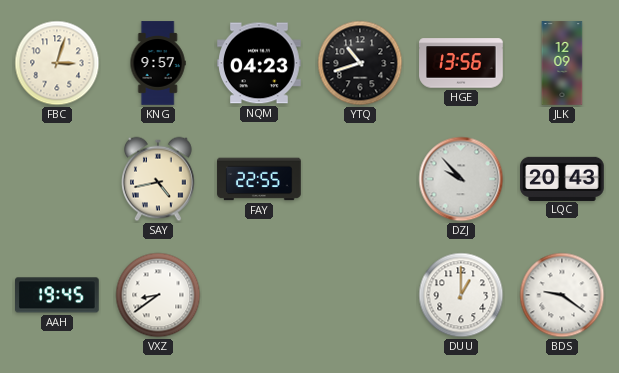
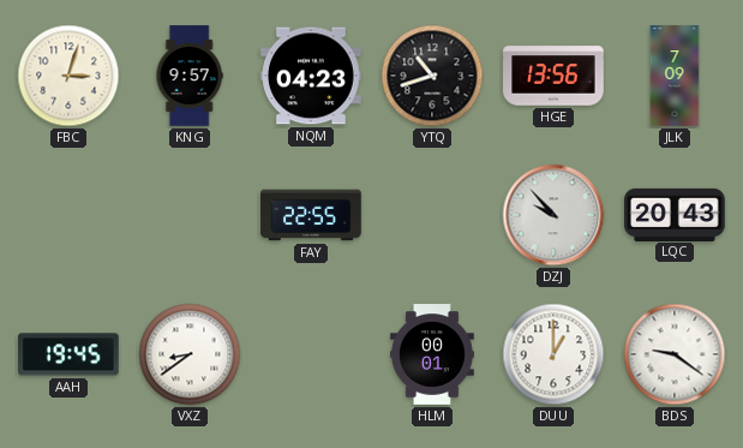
JLK: 12:09 -> 7:09
SAY: 4:43 -> none
HLM: none -> 00:01
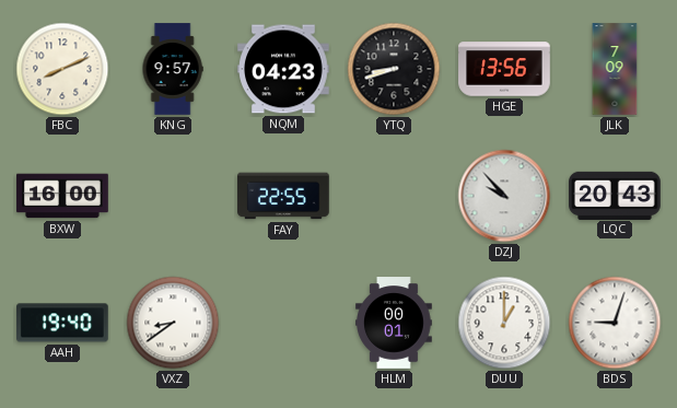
FBC: 3:03 -> 8:11
YTQ: 10:42 -> 8:42
BXW: none -> 16:00
AAH: 19:45 -> 19:40
BDS: 9:21 -> 9:03
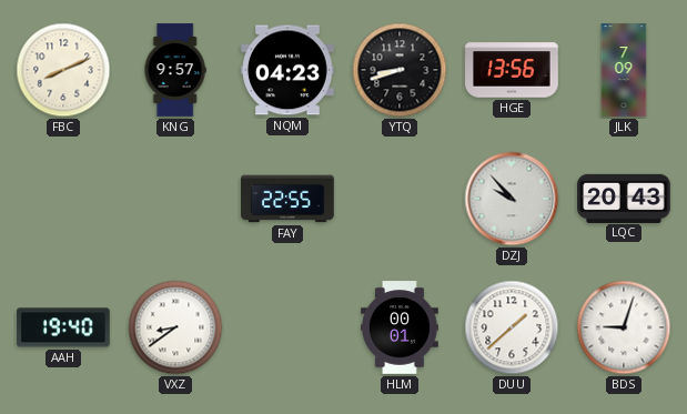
BXW: 16:00 -> none
DUU: 1:00 -> 1:38
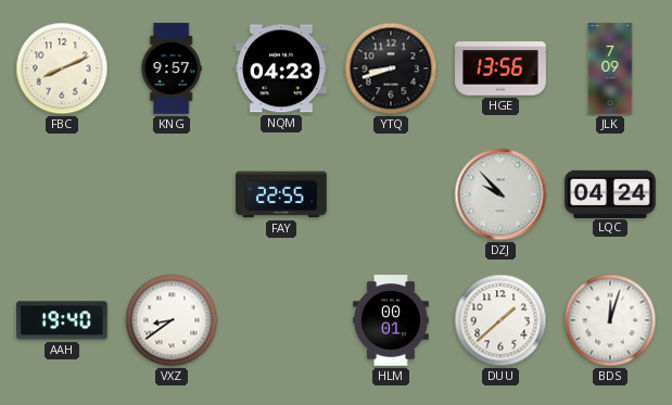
LQC: 20:43 -> 04:24
BDS: 9:03 -> 12:03
